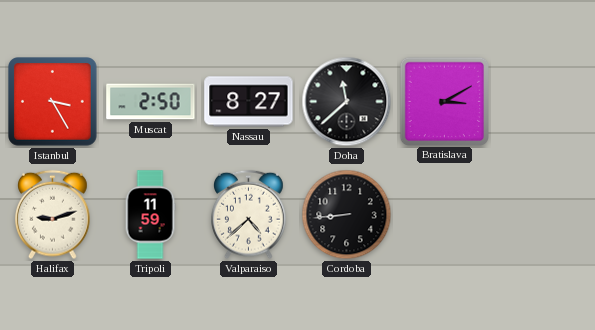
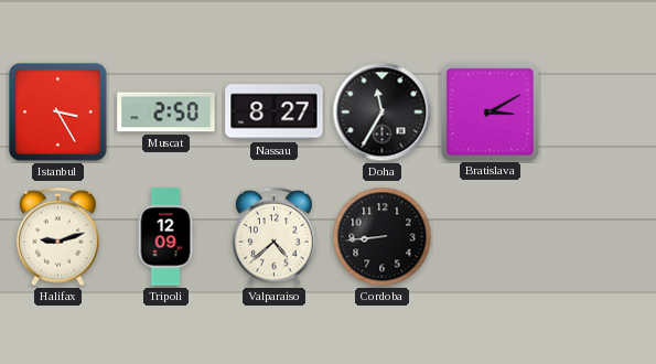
Doha: 11:38 -> 11:35
Tripoli: 11:59 -> 12:09
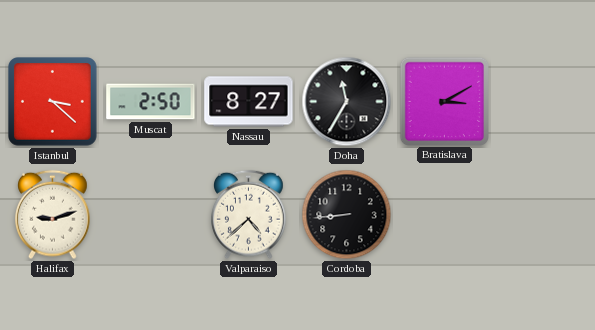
Istanbul: 3:25 -> 3:22
Tripoli: 12:09 -> none
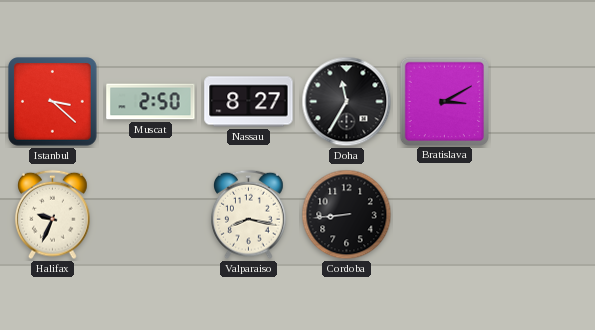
Halifax: 9:12 -> 9:34
Valparaiso: 4:38 -> 8:17
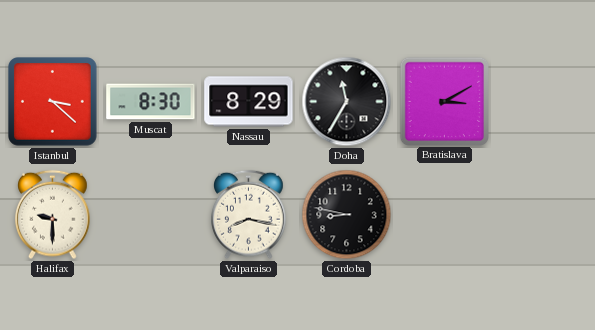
Muscat: 2:50 -> 8:30
Nassau: 8:27 -> 8:29
Halifax: 9:34 -> 9:30
Cordoba: 8:44 -> 8:47
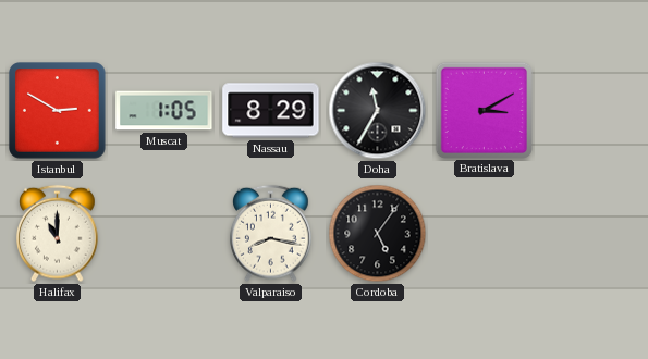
Istanbul: 3:22 -> 2:50
Muscat: 8:30 -> 1:05
Halifax: 9:30 -> 11:00
Cordoba: 8:47 -> 5:06
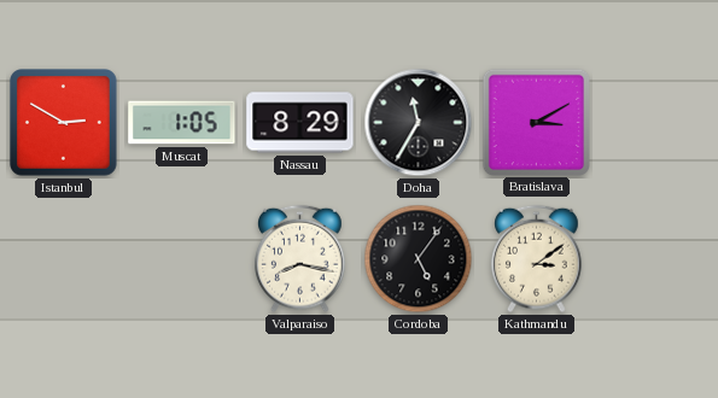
Halifax: 11:00 -> none
Kathmandu: none -> 3:09
